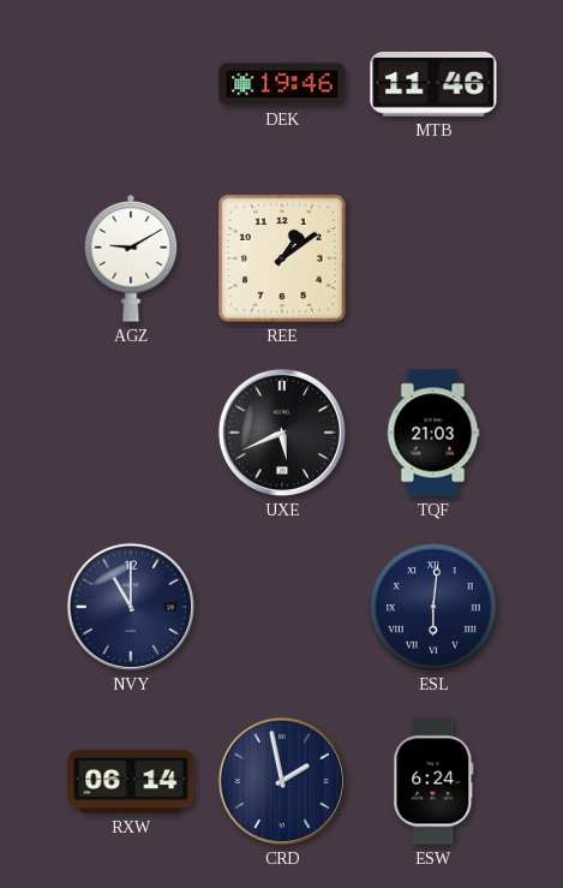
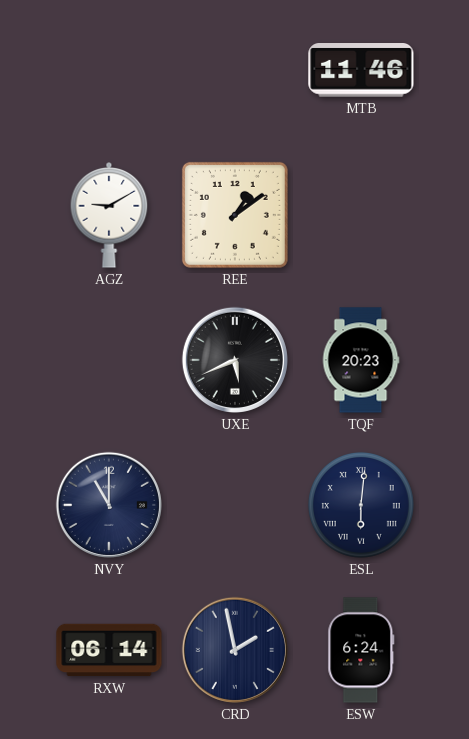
DEK: 19:46 -> none
TQF: 21:03 -> 20:23
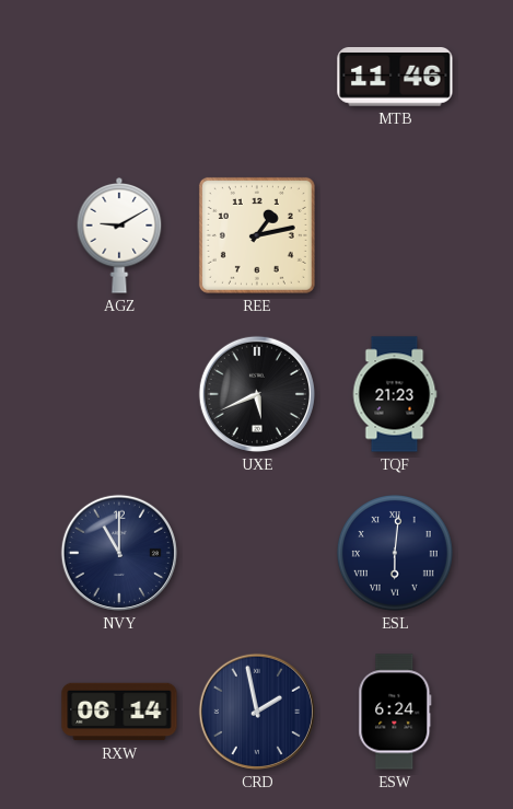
REE: 1:09 -> 1:13
TQF: 20:23 -> 21:23
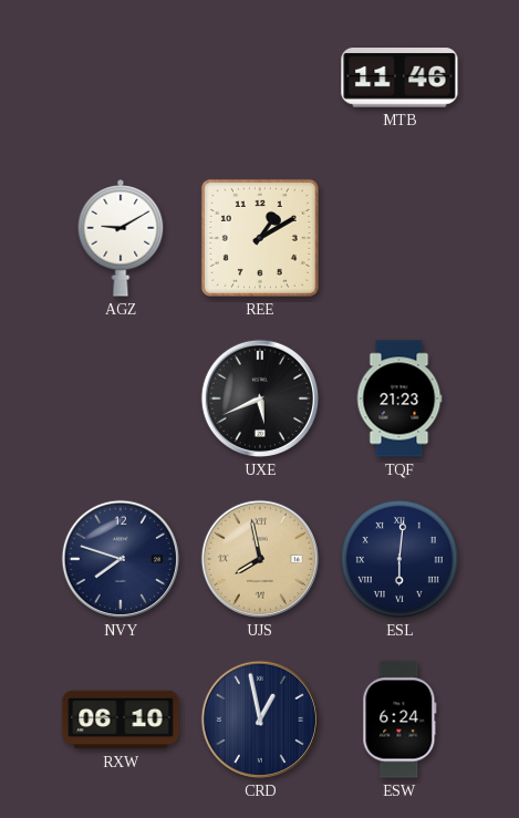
REE: 1:13 -> 1:10
NVY: 11:00 -> 7:48
UJS: none -> 7:58
RXW: 06:14 -> 06:10
CRD: 1:58 -> 12:58
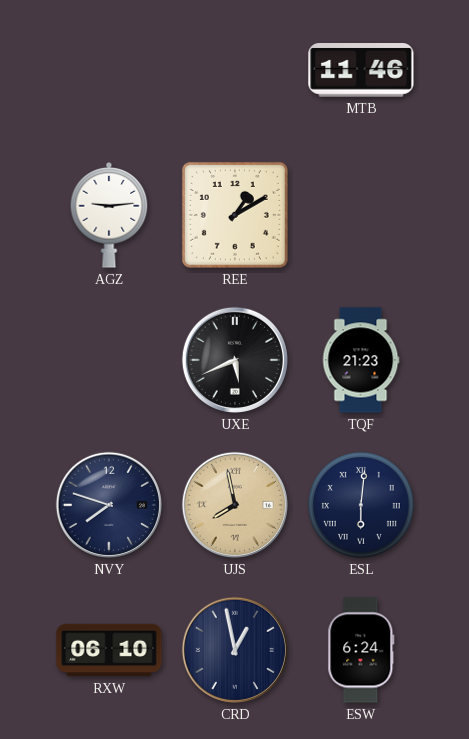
AGZ: 9:10 -> 9:14
